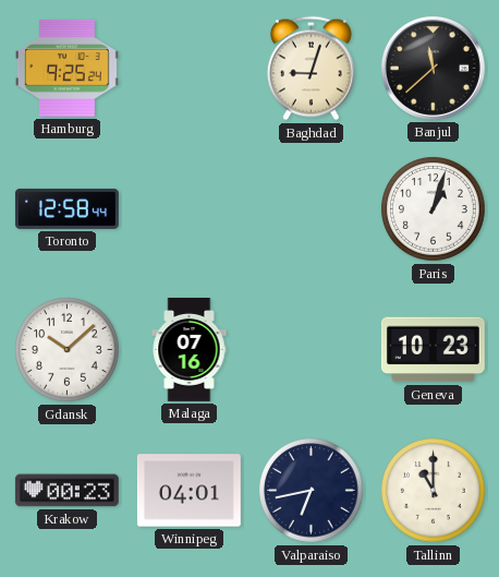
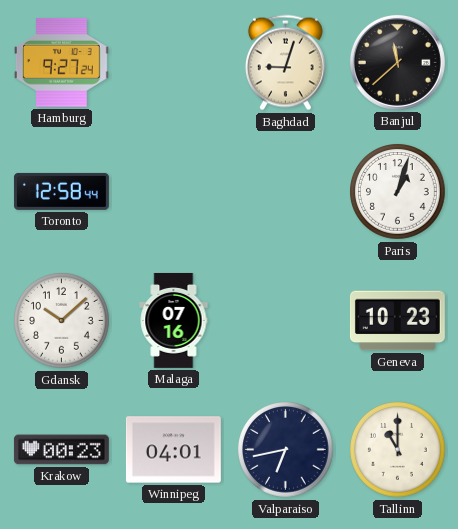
Hamburg: 9:25 -> 9:27
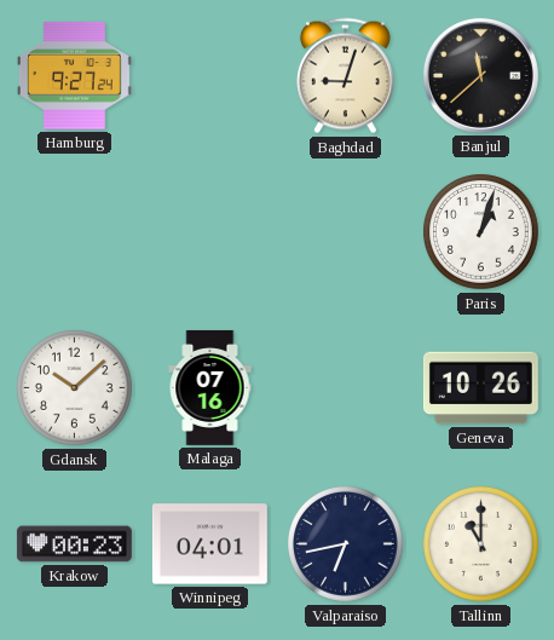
Toronto: 12:58 -> none
Geneva: 10:23 -> 10:26
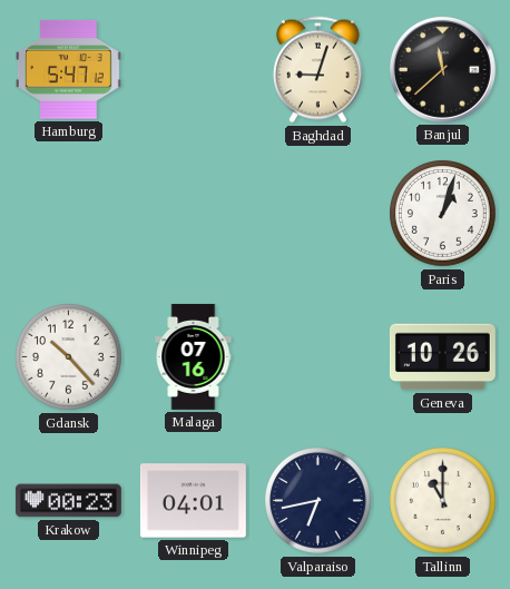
Hamburg: 9:27 -> 5:47
Gdansk: 10:08 -> 10:23
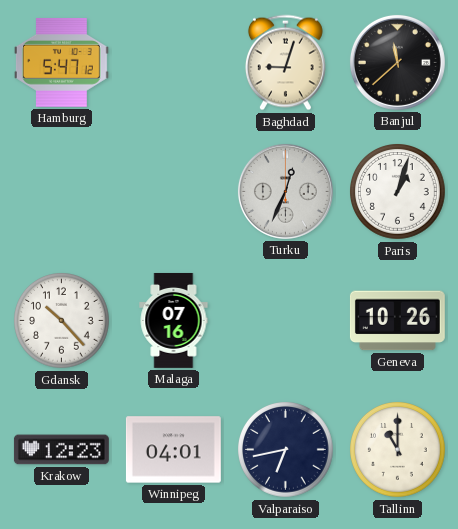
Turku: none -> 12:34
Krakow: 00:23 -> 12:23
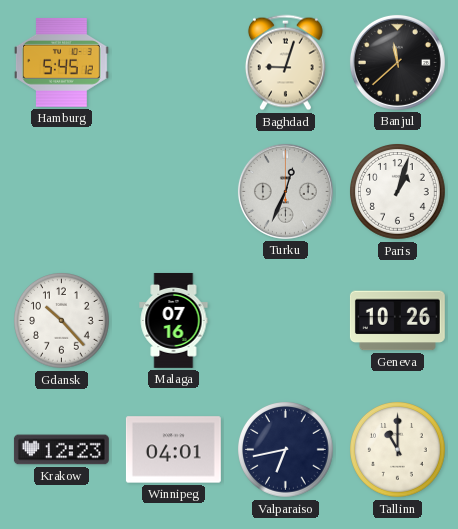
Hamburg: 5:47 -> 5:45
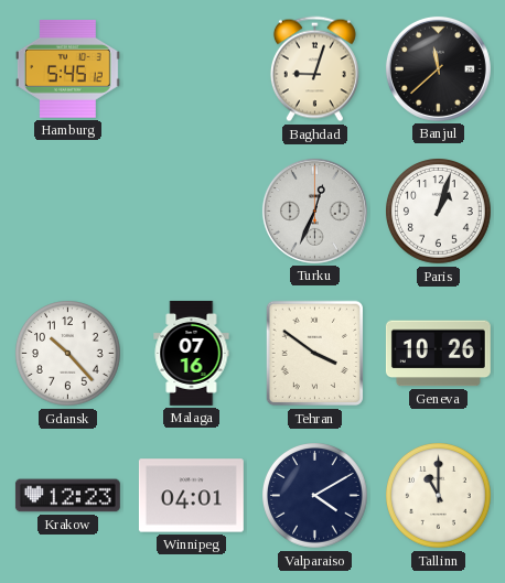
Tehran: none -> 3:51
Valparaiso: 6:43 -> 4:10
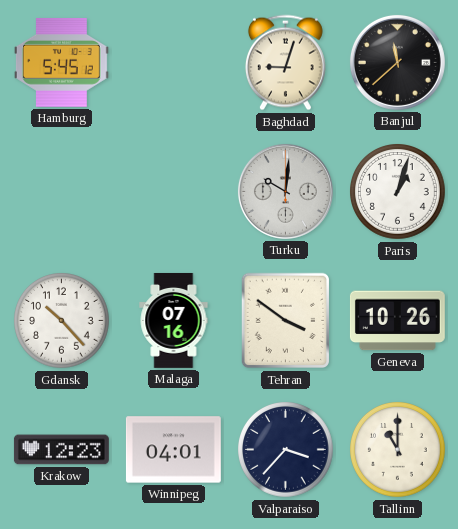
Turku: 12:34 -> 10:01
Valparaiso: 4:10 -> 3:37
